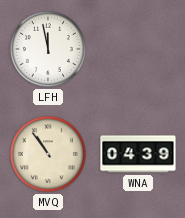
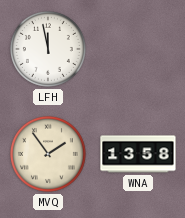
MVQ: 10:54 -> 1:54
WNA: 04:39 -> 13:58
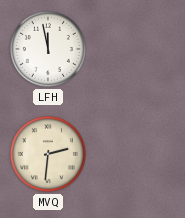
MVQ: 1:54 -> 2:31
WNA: 13:58 -> none
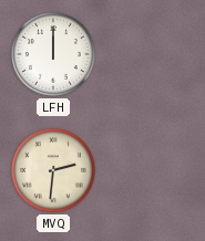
LFH: 11:58 -> 12:00
